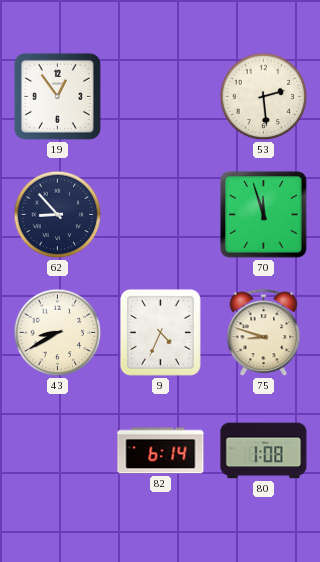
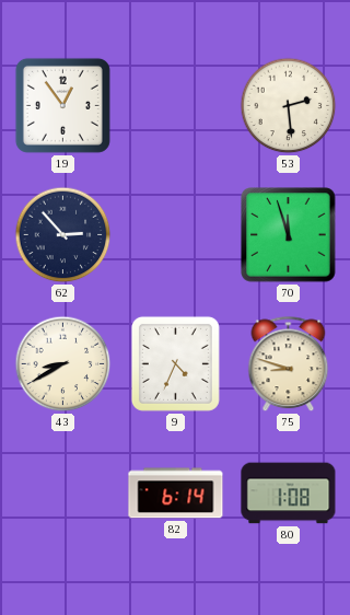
62: 8:53 -> 2:53
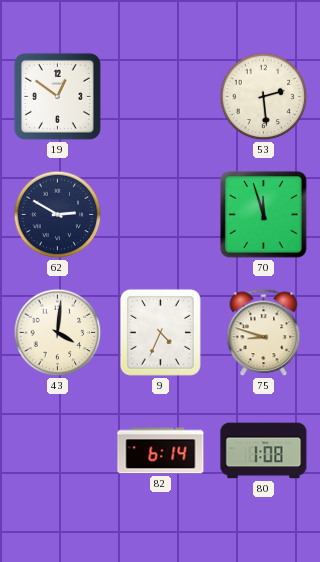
19: 12:54 -> 12:51
62: 2:53 -> 2:50
43: 8:40 -> 4:01
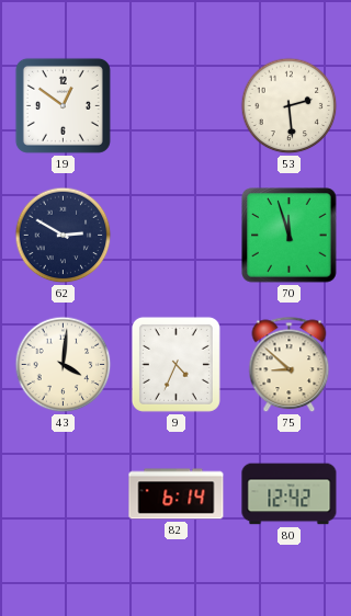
75: 8:48 -> 8:52
80: 1:08 -> 12:42
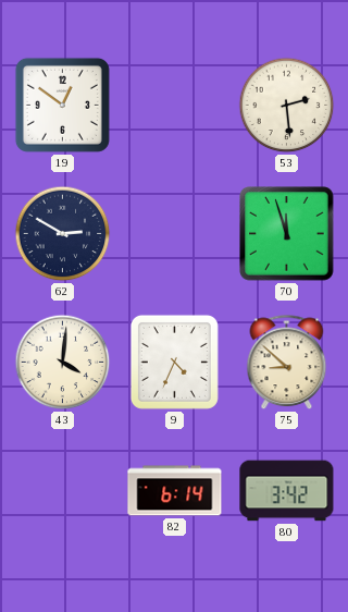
80: 12:42 -> 3:42
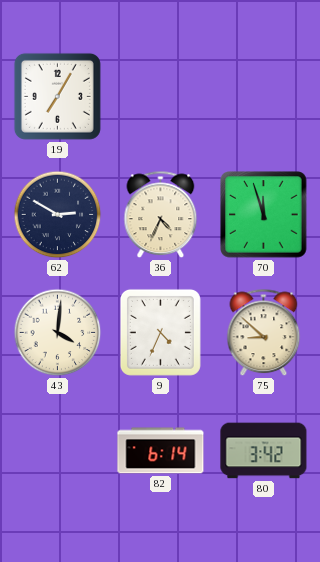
19: 12:51 -> 7:05
53: 2:29 -> none
36: none -> 4:34
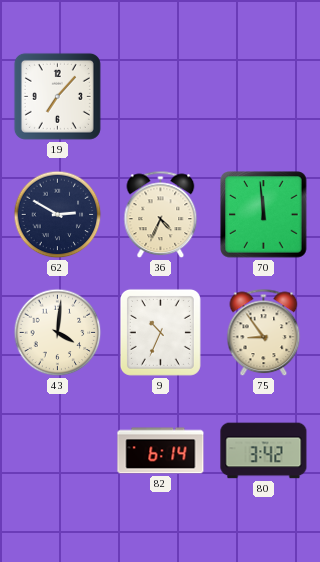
19: 7:05 -> 7:07
70: 11:57 -> 11:59
9: 4:34 -> 10:34
75: 8:52 -> 8:54
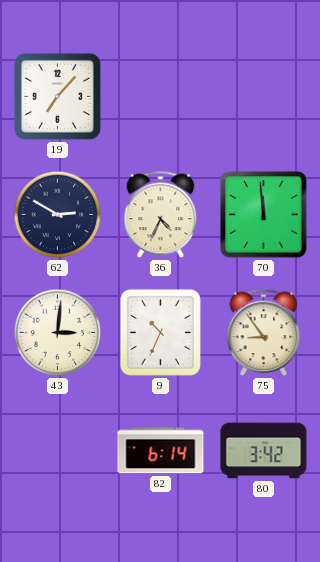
43: 4:01 -> 3:01
